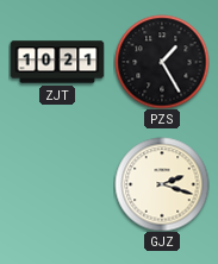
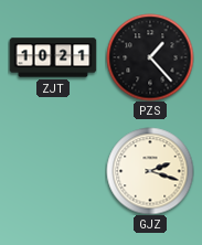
PZS: 1:25 -> 1:23
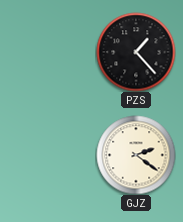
ZJT: 10:21 -> none
GJZ: 2:18 -> 2:21
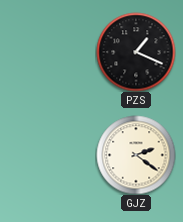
PZS: 1:23 -> 1:19
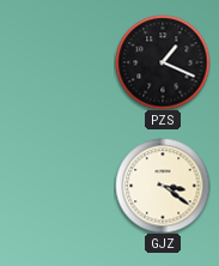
GJZ: 2:21 -> 3:21
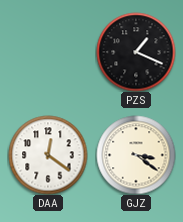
DAA: none -> 12:21
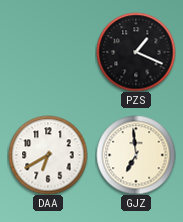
DAA: 12:21 -> 6:40
GJZ: 3:21 -> 6:59
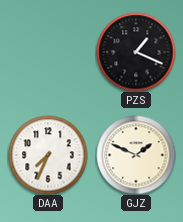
DAA: 6:40 -> 7:34
GJZ: 6:59 -> 1:49
